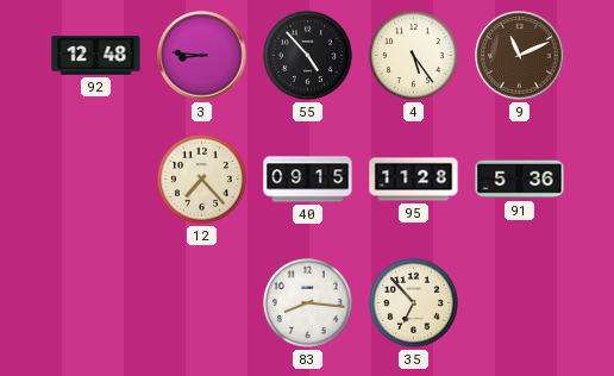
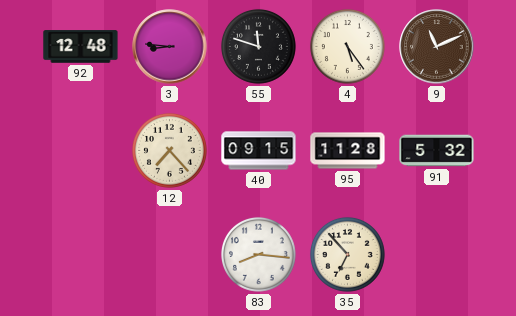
55: 4:53 -> 11:48
91: 5:36 -> 5:32
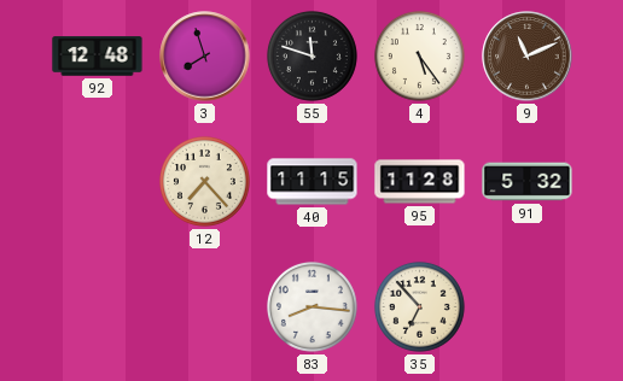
3: 8:46 -> 7:57
40: 09:15 -> 11:15
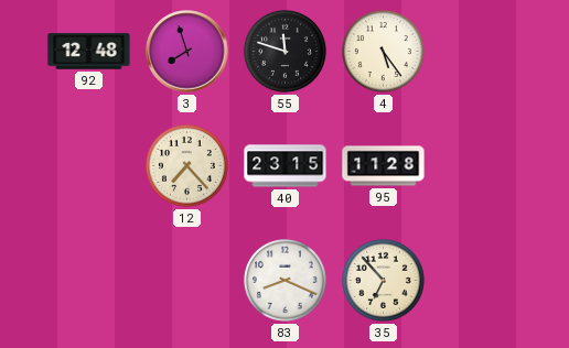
9: 11:11 -> none
40: 11:15 -> 23:15
91: 5:32 -> none
83: 8:16 -> 8:19
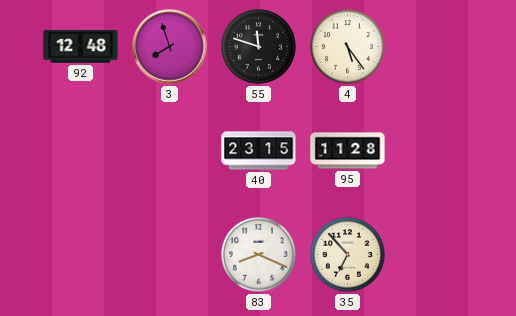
12: 7:23 -> none
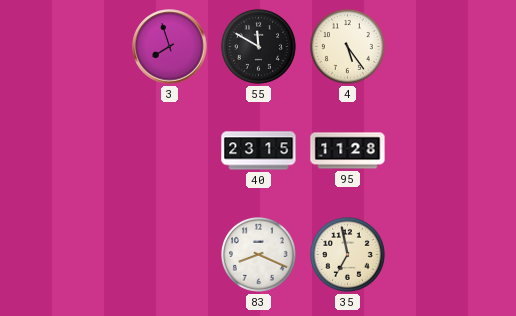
92: 12:48 -> none
55: 11:48 -> 11:50
35: 6:53 -> 6:58
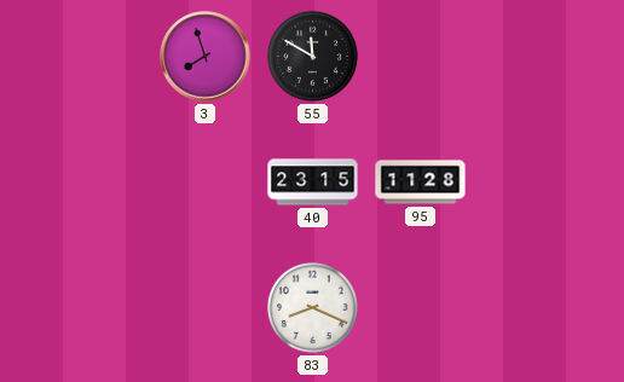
4: 5:24 -> none
35: 6:58 -> none
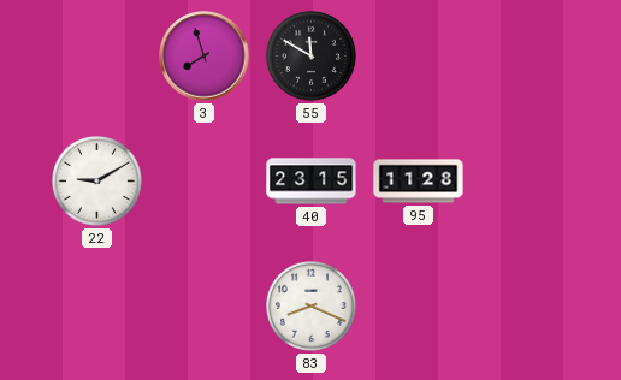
22: none -> 9:10
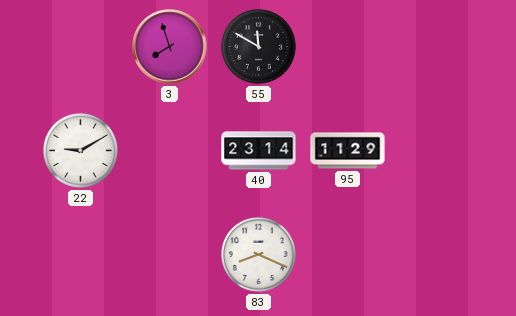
40: 23:15 -> 23:14
95: 11:28 -> 11:29
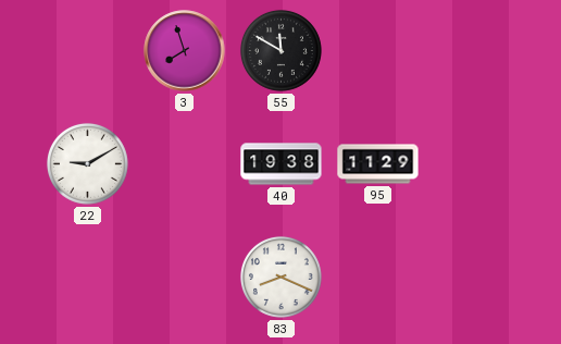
40: 23:14 -> 19:38
